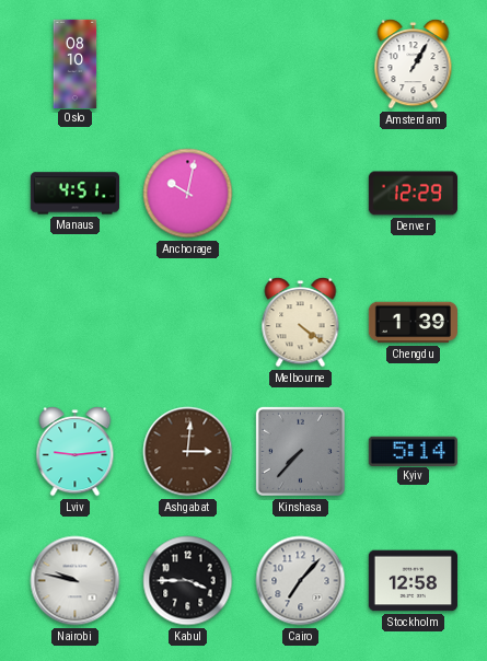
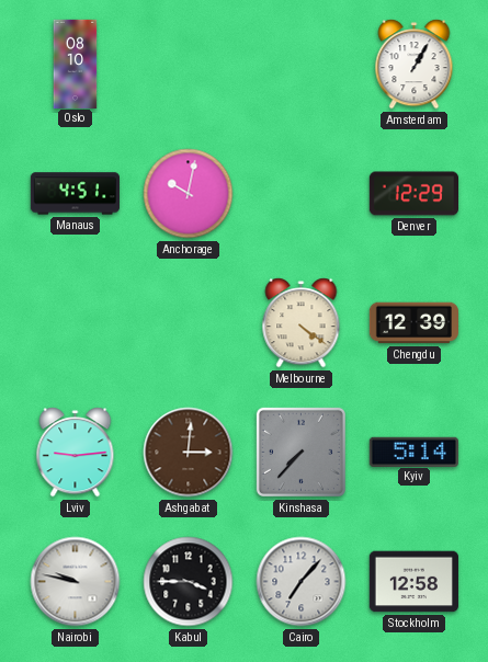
Chengdu: 1:39 -> 12:39
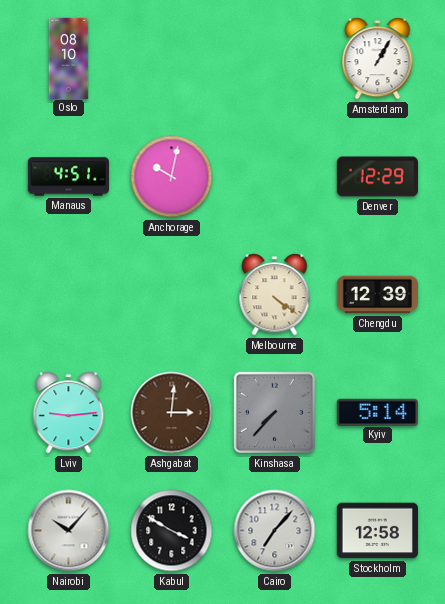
Nairobi: 9:47 -> 10:07
Kabul: 3:45 -> 3:50
